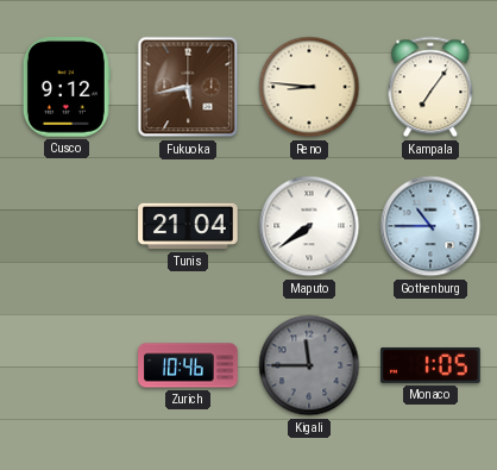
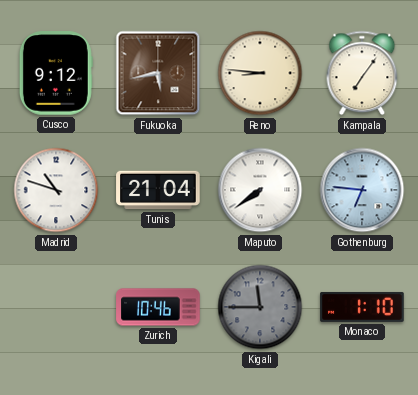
Madrid: none -> 10:48
Gothenburg: 10:45 -> 6:46
Monaco: 1:05 -> 1:10
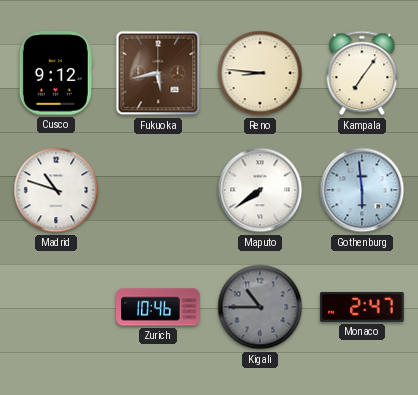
Tunis: 21:04 -> none
Gothenburg: 6:46 -> 5:59
Kigali: 11:45 -> 10:45
Monaco: 1:10 -> 2:47
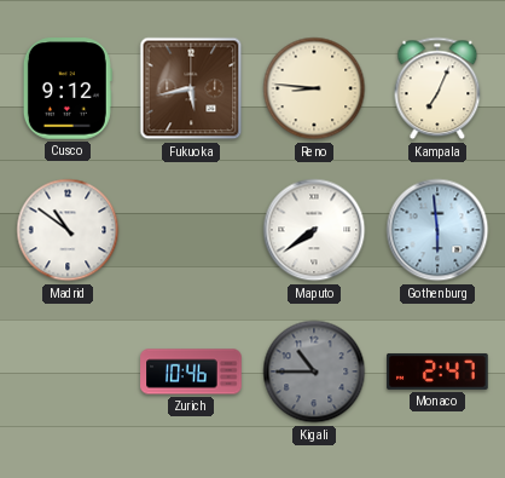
Kampala: 7:06 -> 7:04
Madrid: 10:48 -> 10:51
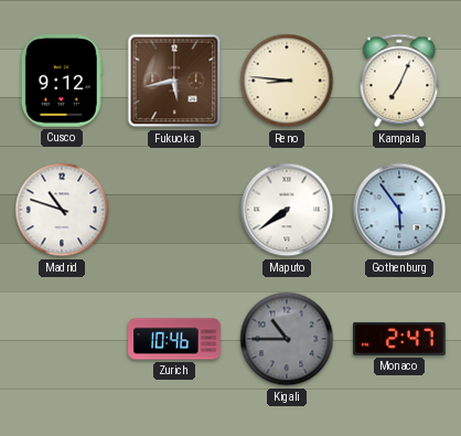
Madrid: 10:51 -> 10:48
Gothenburg: 5:59 -> 5:54
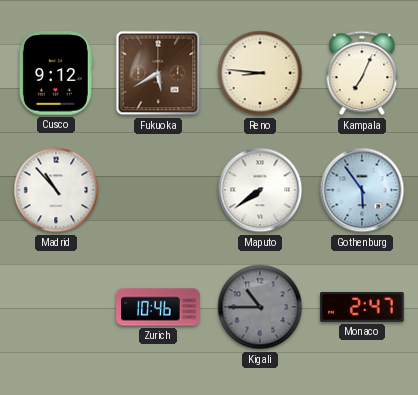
Fukuoka: 5:43 -> 5:40
Madrid: 10:48 -> 10:53
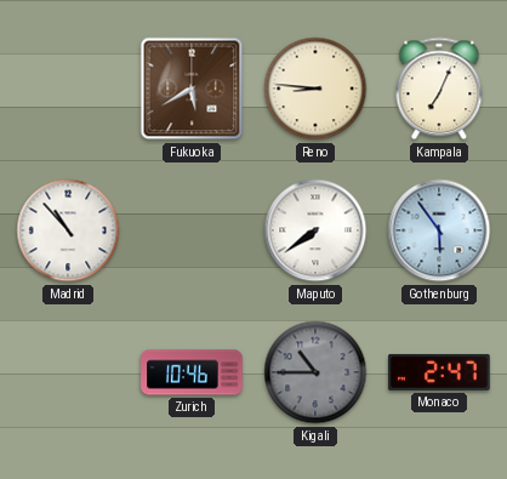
Cusco: 9:12 -> none
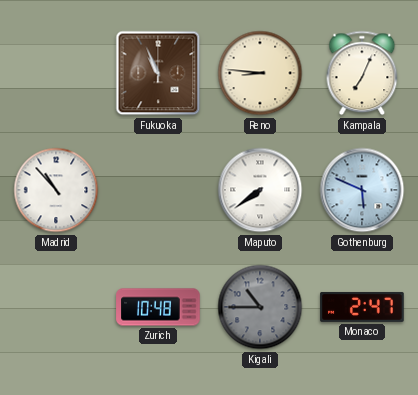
Fukuoka: 5:40 -> 10:56
Gothenburg: 5:54 -> 5:49
Zurich: 10:46 -> 10:48
